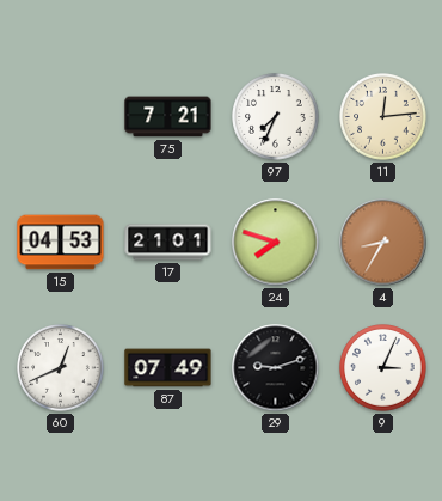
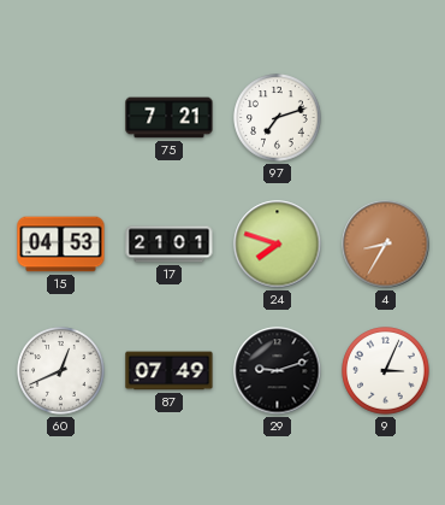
97: 7:34 -> 7:12
11: 12:14 -> none
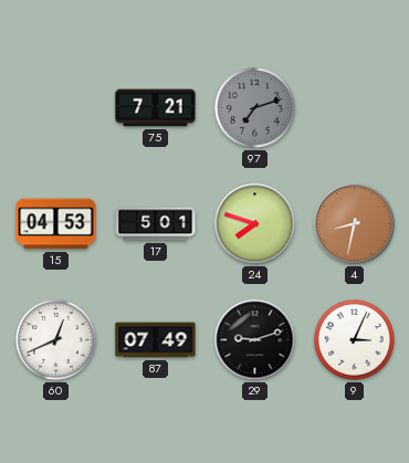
97 dial: white -> grey
17: 21:01 -> 5:01
4: 8:35 -> 8:32
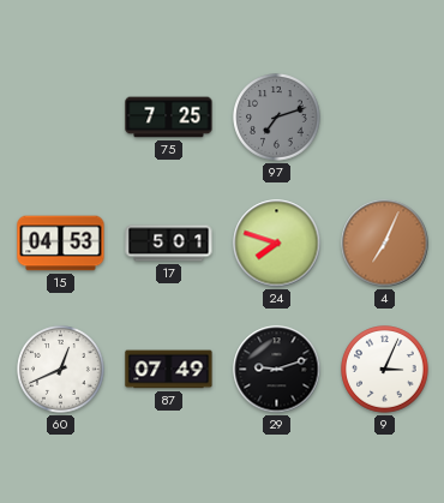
75: 7:21 -> 7:25
4: 8:32 -> 7:04
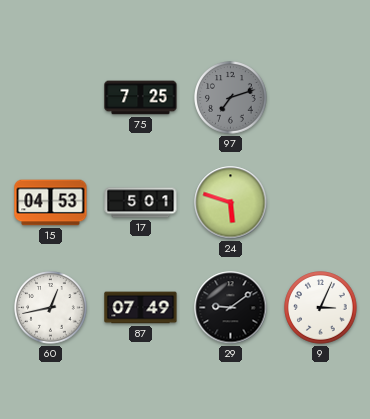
24: 7:48 -> 5:48
4: 7:04 -> none
60: 12:41 -> 12:43
29: 9:12 -> 9:09
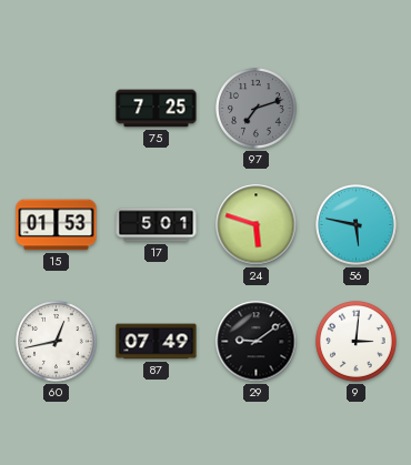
15: 04:53 -> 01:53
56: none -> 5:47
9: 3:04 -> 3:01
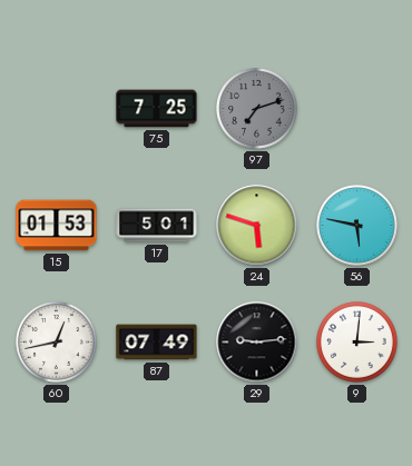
29: 9:09 -> 9:14
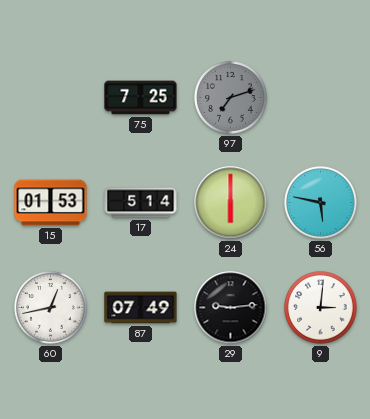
17: 5:01 -> 5:14
24: 5:48 -> 6:00
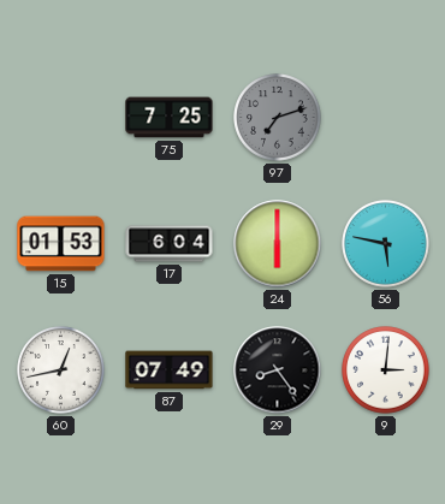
17: 5:14 -> 6:04
29: 9:14 -> 8:24
